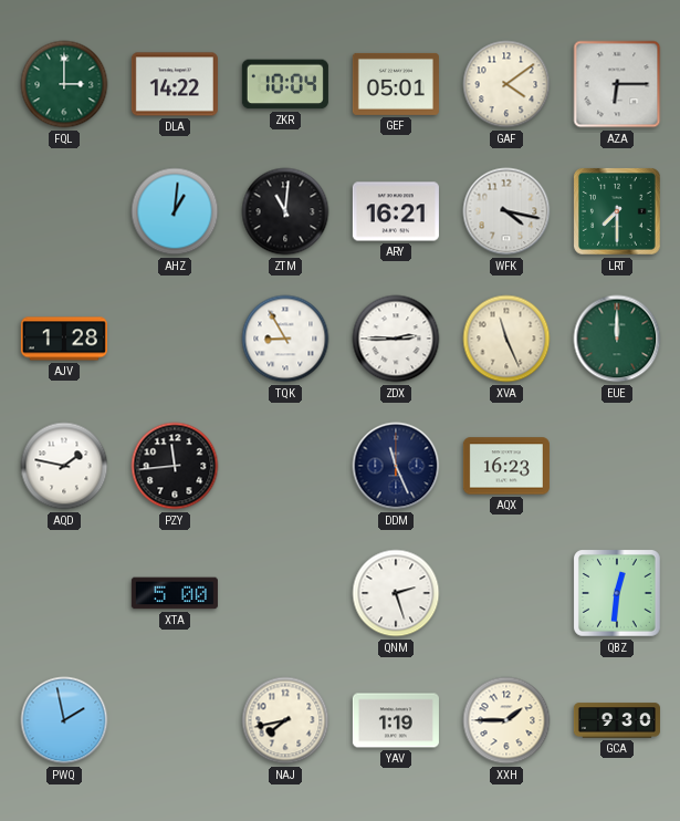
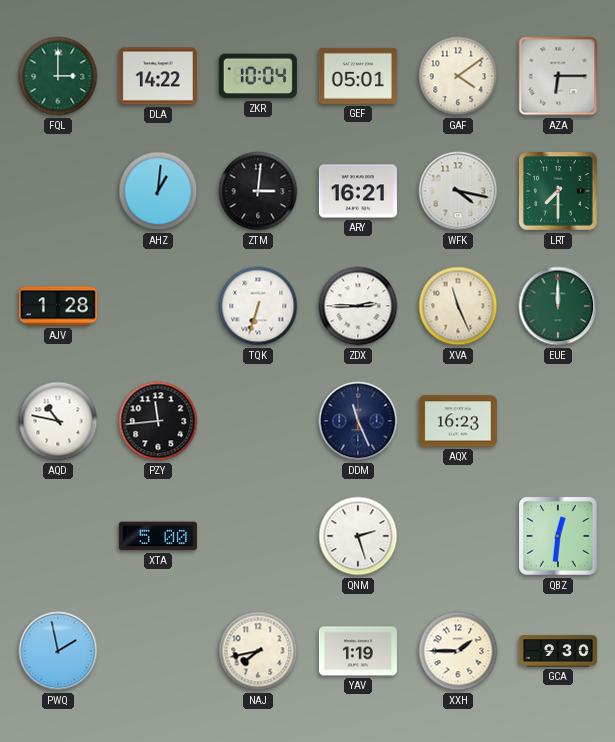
ZTM: 11:01 -> 3:01
TQK: 8:55 -> 6:33
AQD: 1:47 -> 10:47
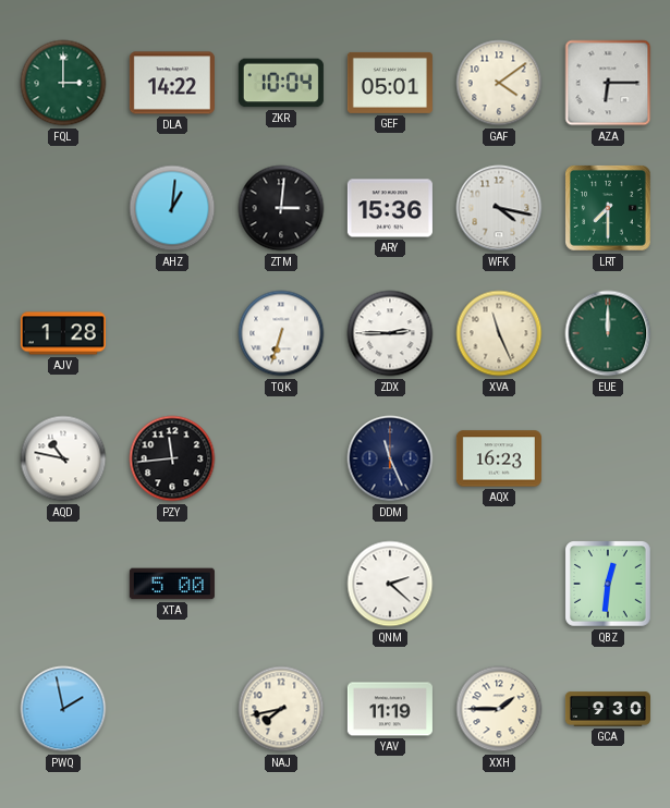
ARY: 16:21 -> 15:36
QNM: 2:27 -> 2:22
YAV: 1:19 -> 11:19
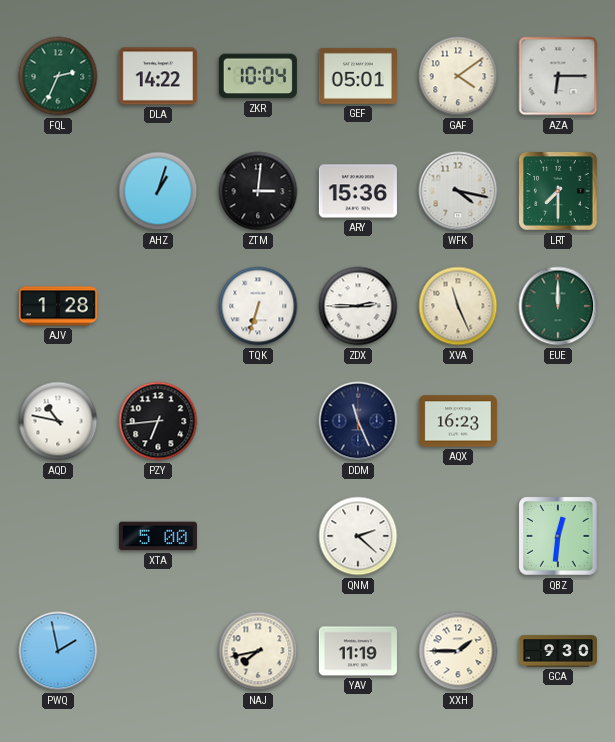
FQL: 3:00 -> 2:34
AHZ: 1:01 -> 1:03
PZY: 11:44 -> 6:44
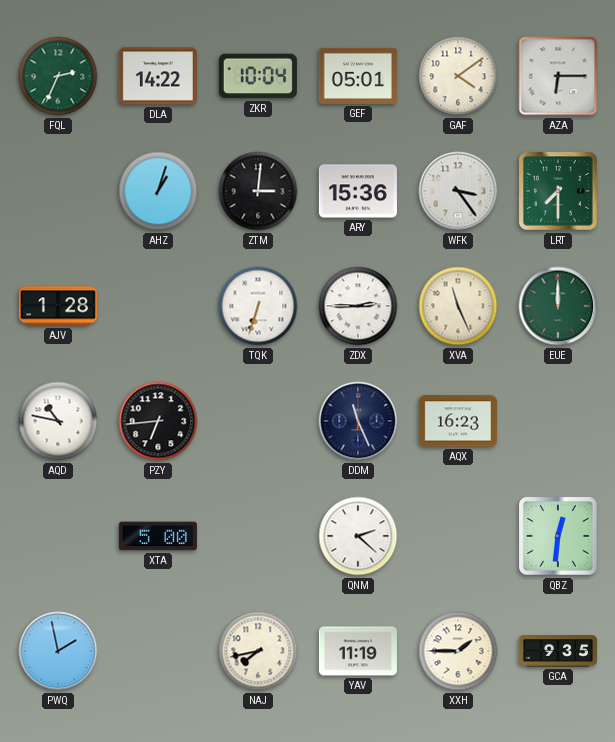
WFK: 4:17 -> 3:24
GCA: 9:30 -> 9:35
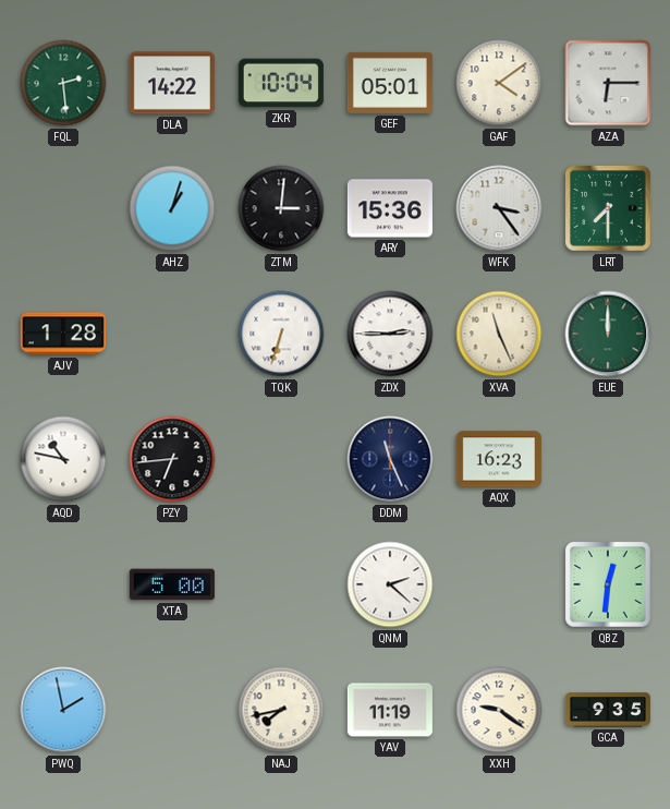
FQL: 2:34 -> 2:29
XXH: 1:45 -> 9:21
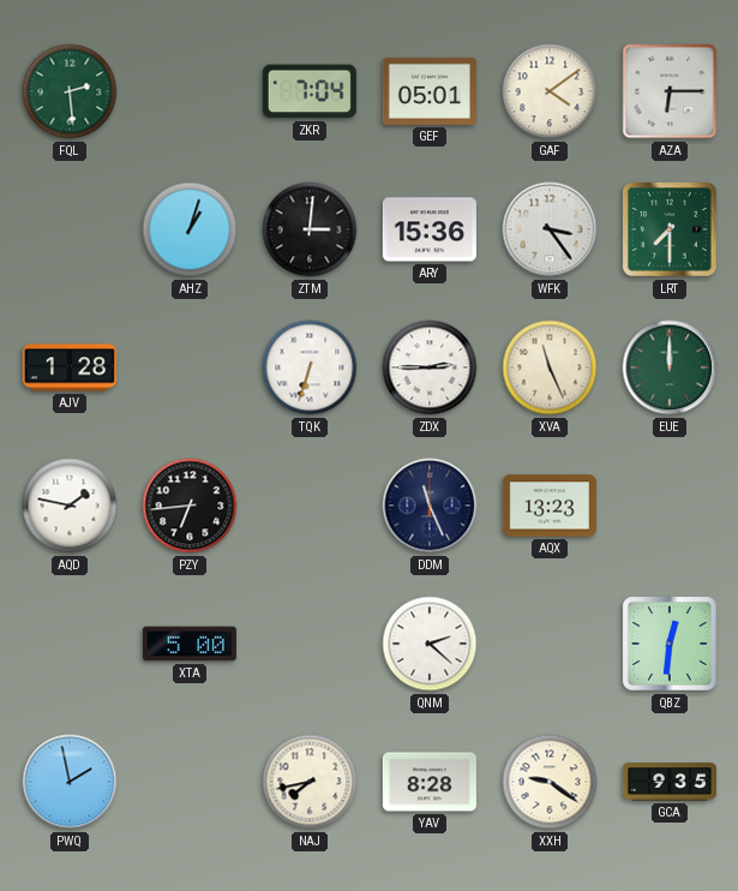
DLA: 14:22 -> none
ZKR: 10:04 -> 7:04
AQD: 10:47 -> 1:47
AQX: 16:23 -> 13:23
YAV: 11:19 -> 8:28
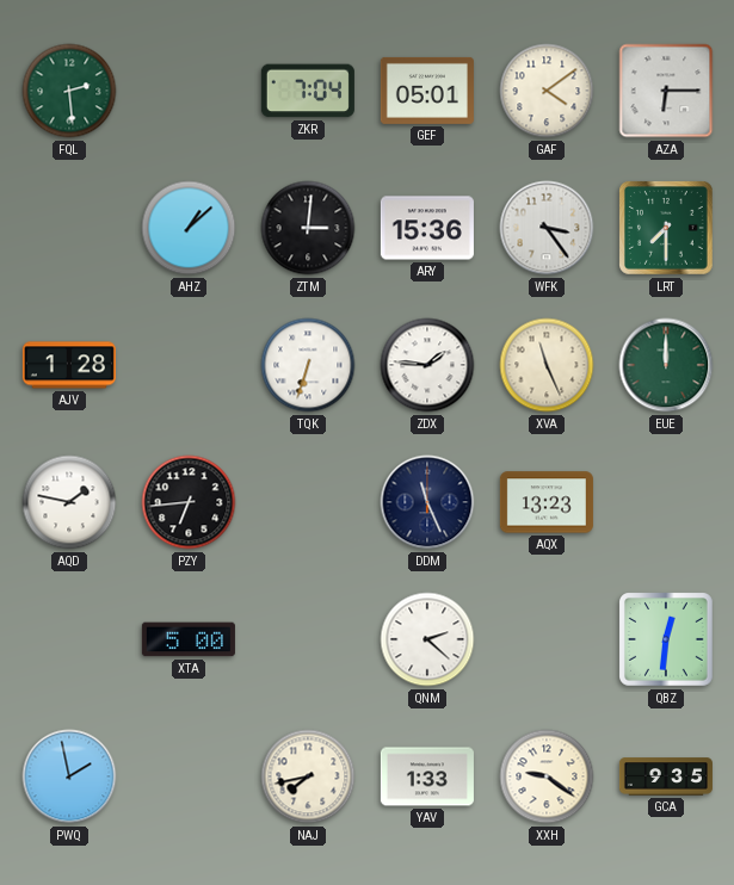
AHZ: 1:03 -> 1:08
ZDX: 2:45 -> 1:46
YAV: 8:28 -> 1:33
